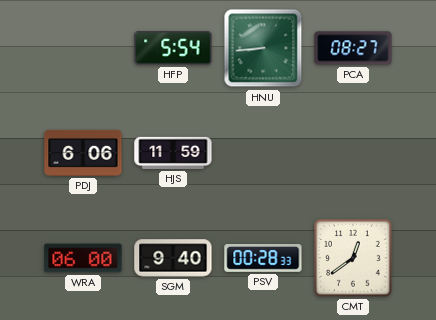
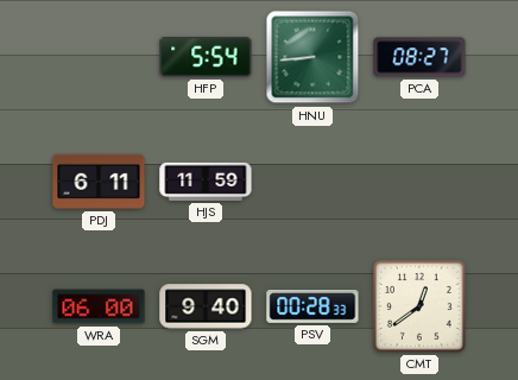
PDJ: 6:06 -> 6:11
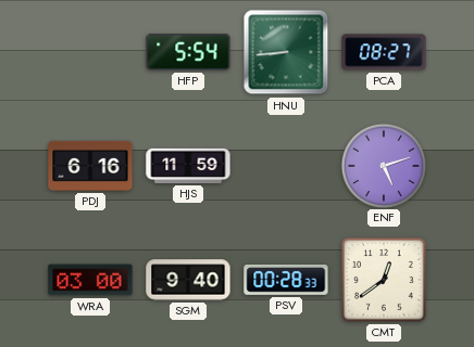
PDJ: 6:11 -> 6:16
ENF: none -> 5:12
WRA: 06:00 -> 03:00
